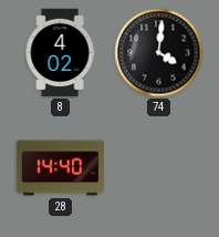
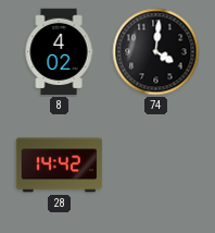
28: 14:40 -> 14:42
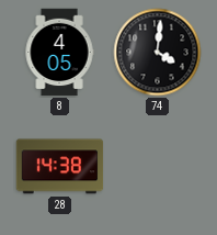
8: 4:02 -> 4:05
28: 14:42 -> 14:38
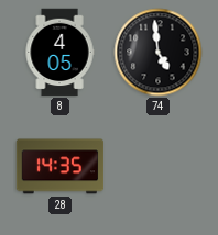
74: 4:01 -> 4:59
28: 14:38 -> 14:35
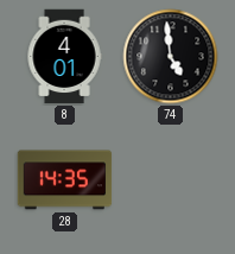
8: 4:05 -> 4:01
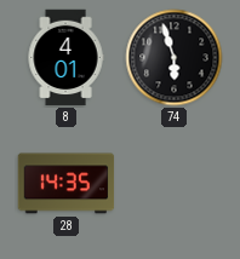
74: 4:59 -> 5:57
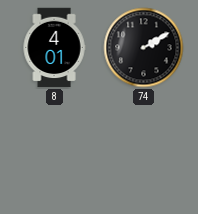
74: 5:57 -> 2:10
28: 14:35 -> none
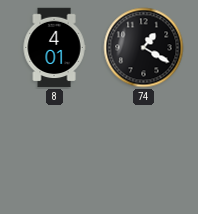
74: 2:10 -> 1:20
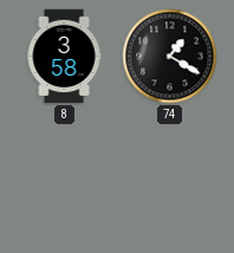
8: 4:01 -> 3:58
